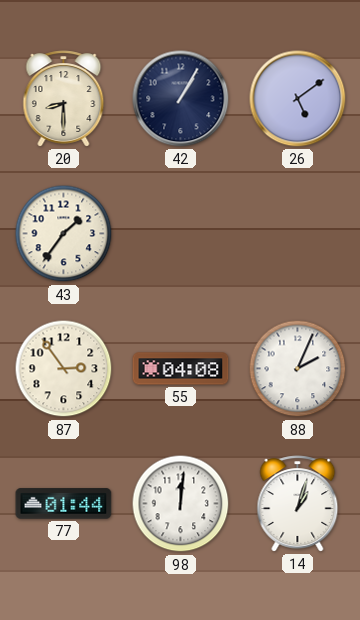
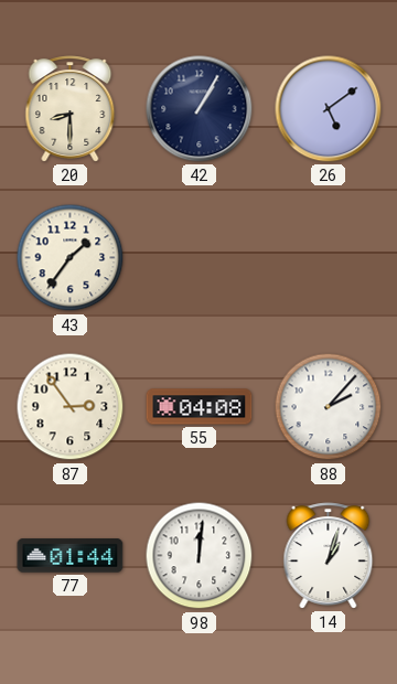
88: 2:04 -> 2:07
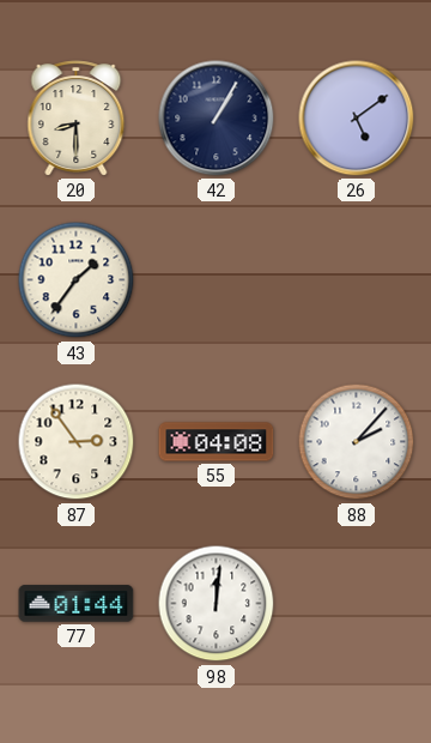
14: 1:03 -> none
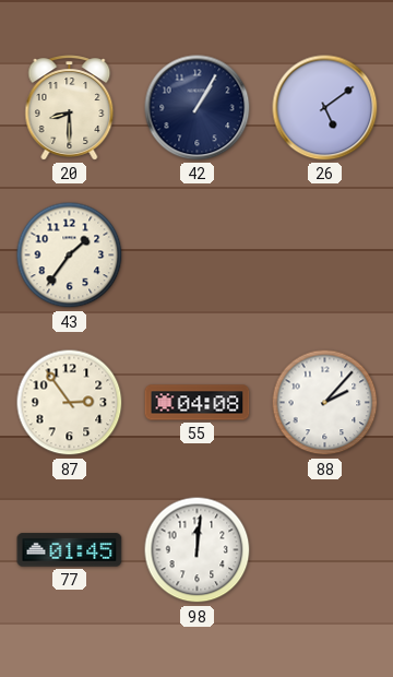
77: 01:44 -> 01:45
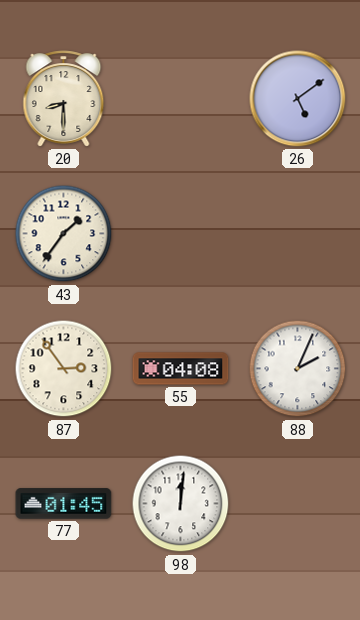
42: 1:05 -> none
88: 2:07 -> 2:04
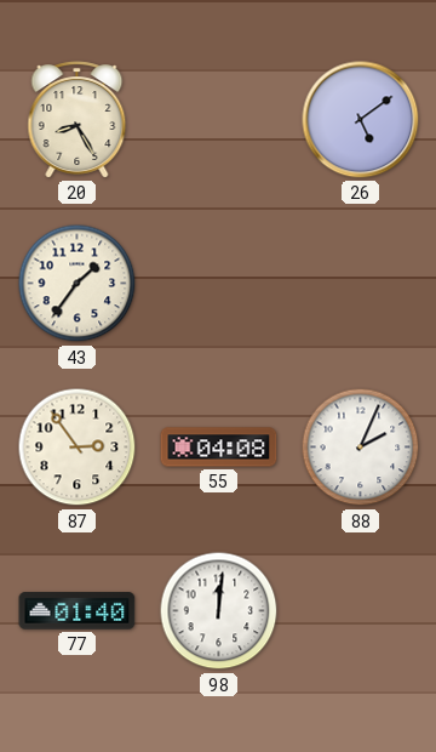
20: 8:30 -> 8:25
77: 01:45 -> 01:40
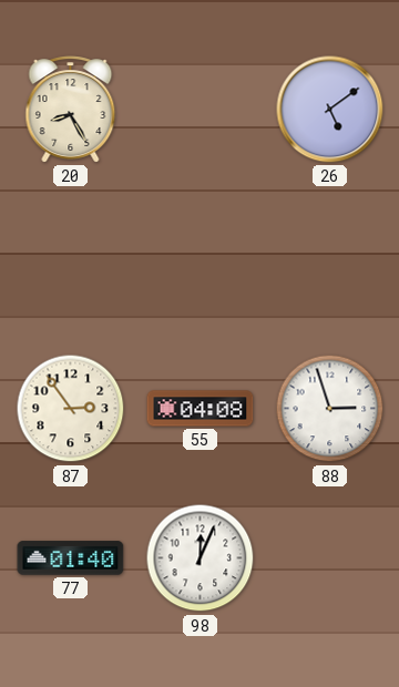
43: 1:36 -> none
88: 2:04 -> 2:57
98: 12:01 -> 12:04
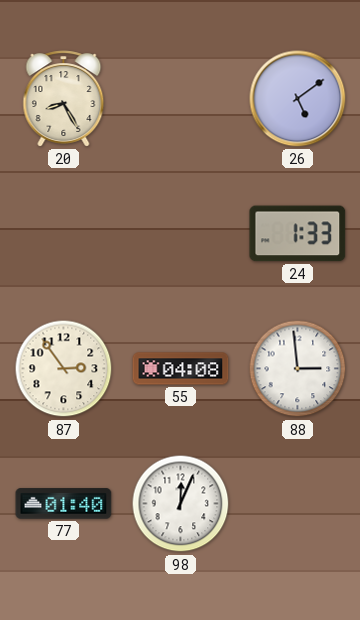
24: none -> 1:33
88: 2:57 -> 2:59
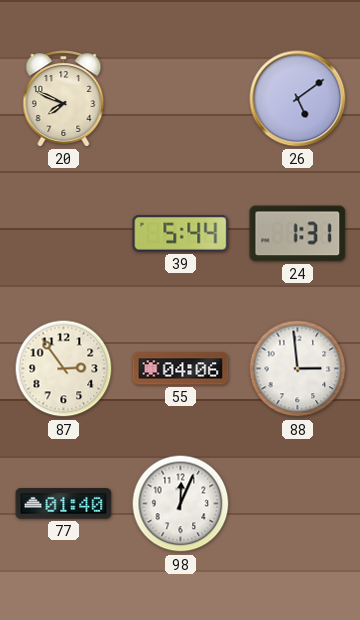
20: 8:25 -> 7:49
39: none -> 5:44
24: 1:33 -> 1:31
55: 04:08 -> 04:06
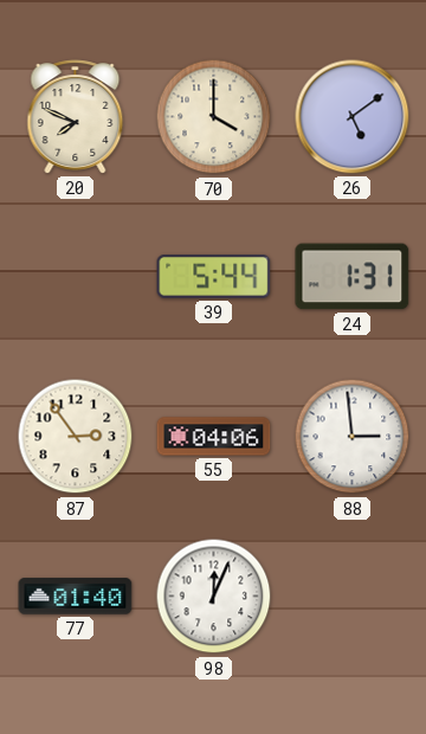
70: none -> 4:00
